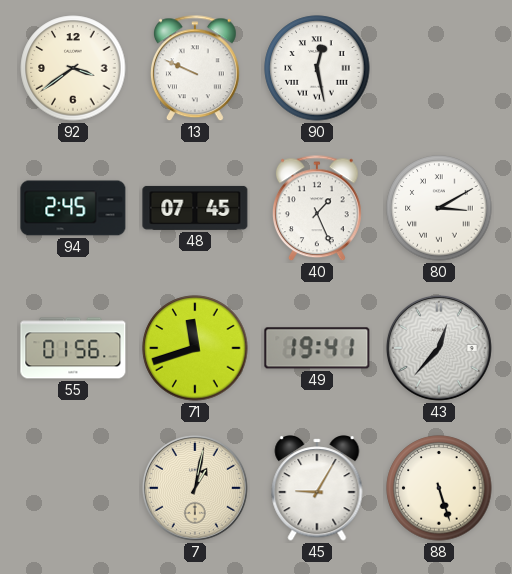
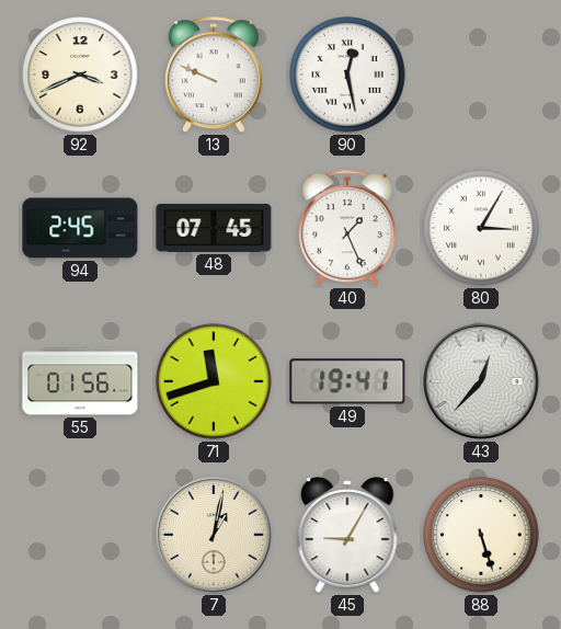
92: 3:39 -> 3:41
80: 3:10 -> 3:05
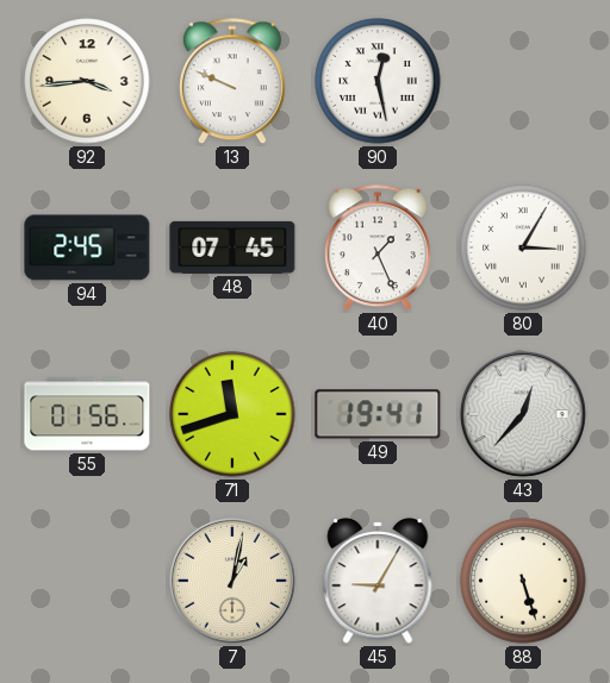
92: 3:41 -> 3:44
